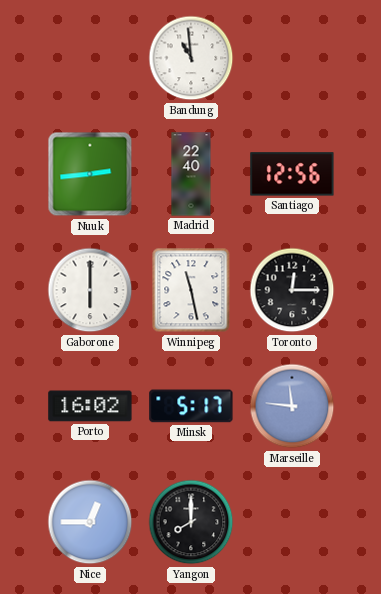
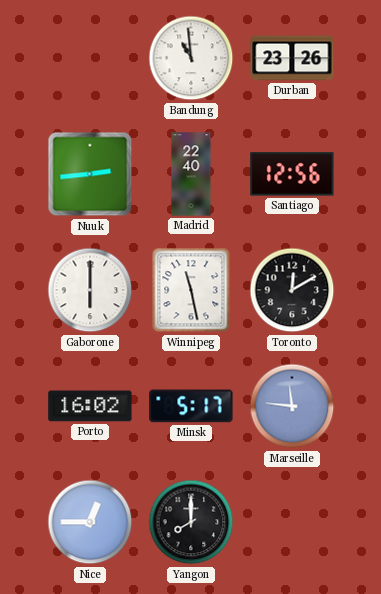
Durban: none -> 23:26
Toronto: 12:15 -> 12:10
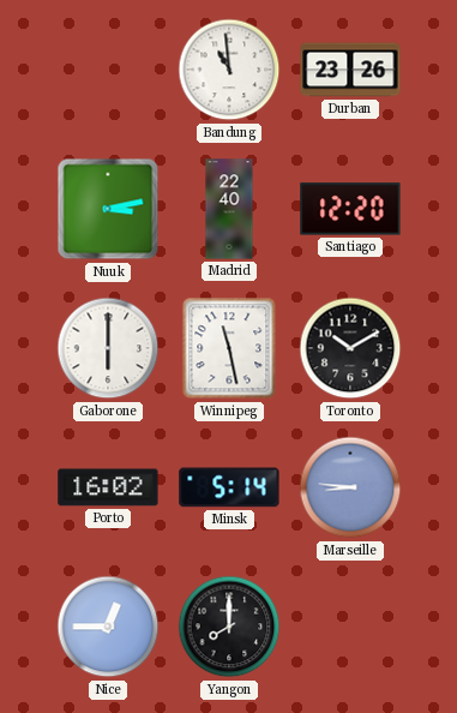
Nuuk: 2:44 -> 3:13
Santiago: 12:56 -> 12:20
Toronto: 12:10 -> 10:10
Minsk: 5:17 -> 5:14
Marseille: 11:46 -> 8:46
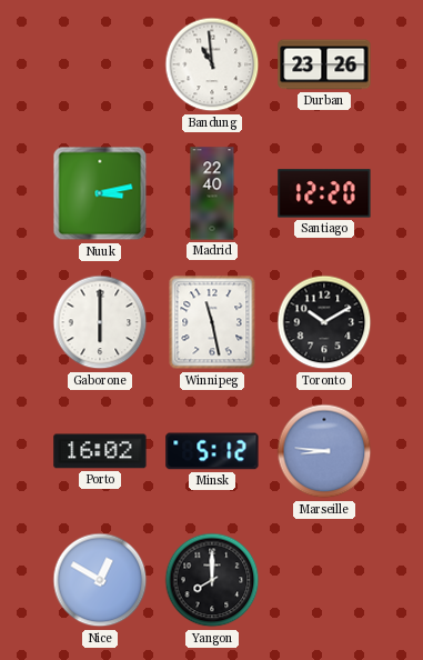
Minsk: 5:14 -> 5:12
Nice: 12:45 -> 12:50
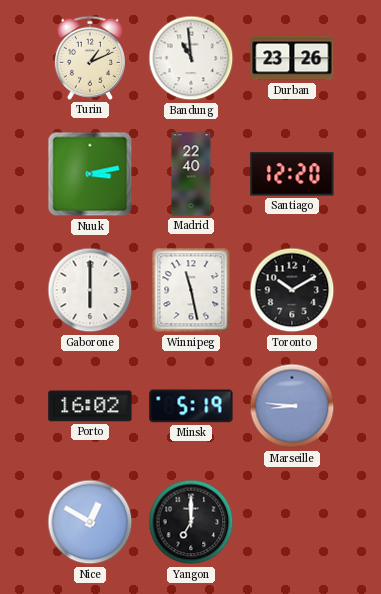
Turin: none -> 1:11
Minsk: 5:12 -> 5:19
Yangon: 8:00 -> 7:00
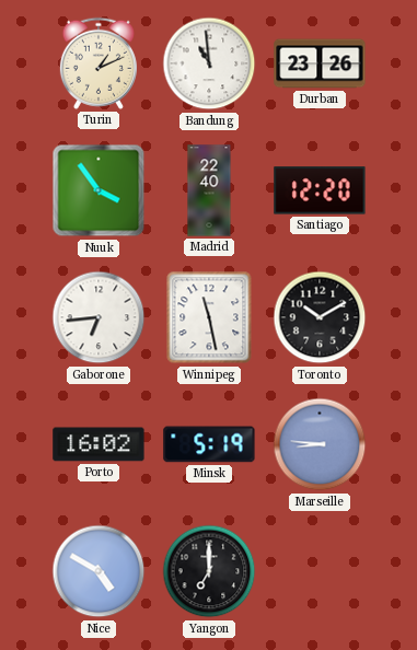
Nuuk: 3:13 -> 3:54
Gaborone: 6:00 -> 6:44
Nice: 12:50 -> 4:50
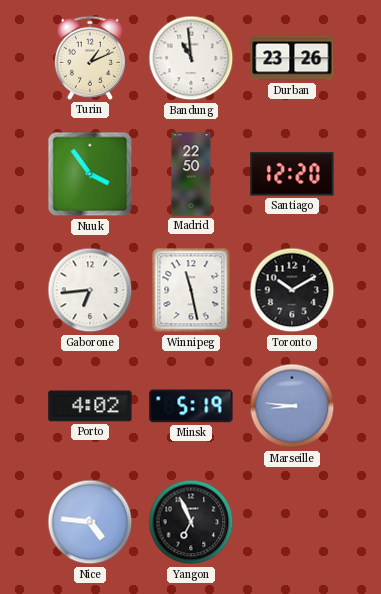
Madrid: 22:40 -> 22:50
Porto: 16:02 -> 4:02
Nice: 4:50 -> 4:46
Yangon: 7:00 -> 6:56
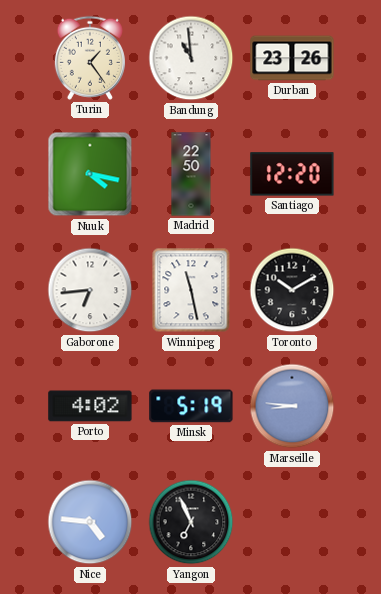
Turin: 1:11 -> 1:24
Nuuk: 3:54 -> 4:17
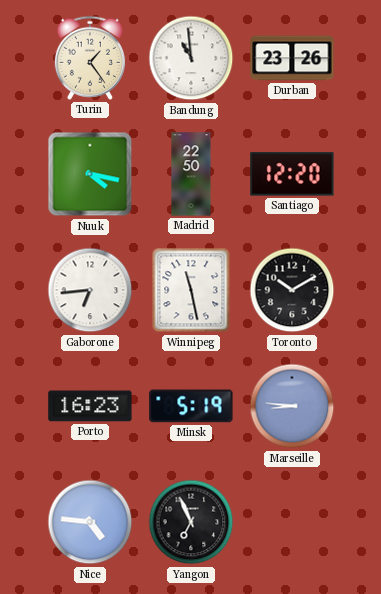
Porto: 4:02 -> 16:23
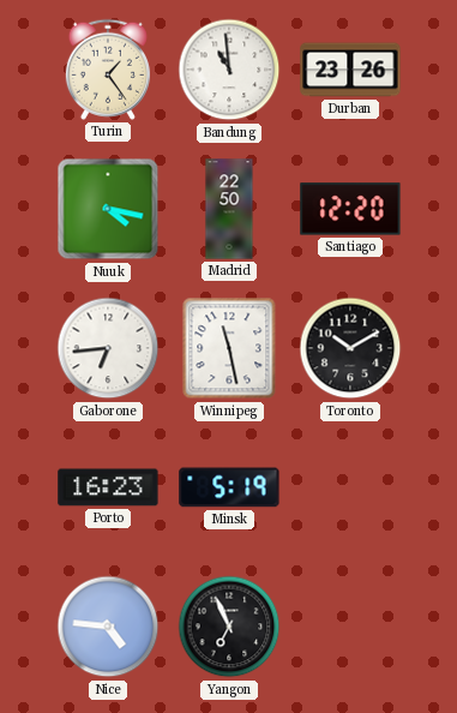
Marseille: 8:46 -> none
